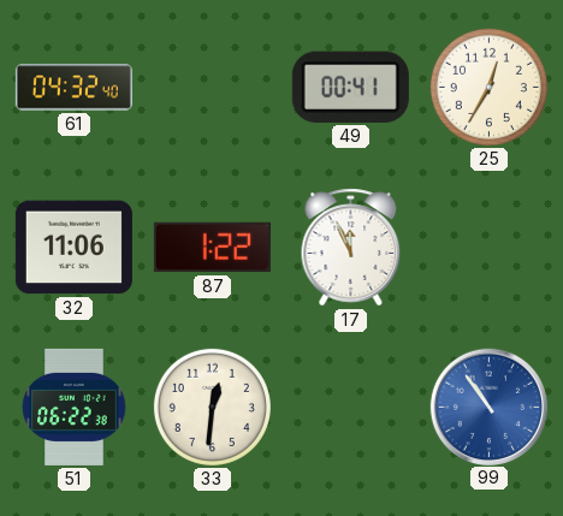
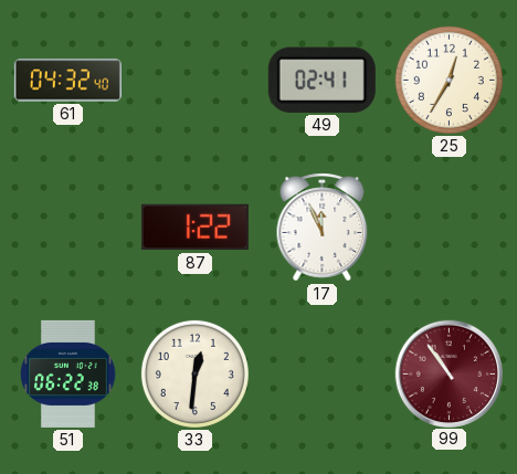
49: 00:41 -> 02:41
32: 11:06 -> none
99 dial: blue -> burgundy
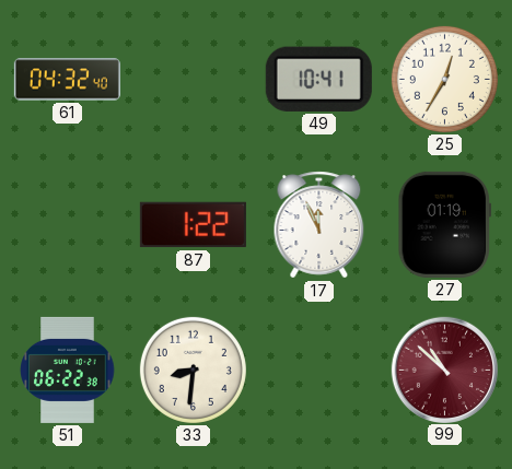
49: 02:41 -> 10:41
27: none -> 01:19
33: 12:31 -> 8:31
99: 10:54 -> 10:52
